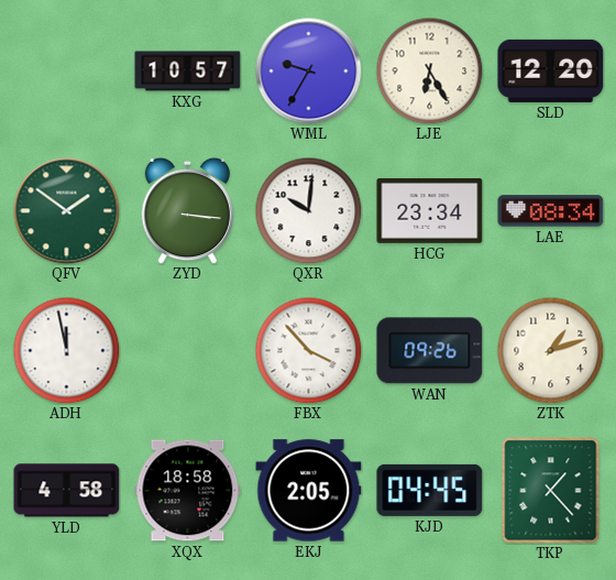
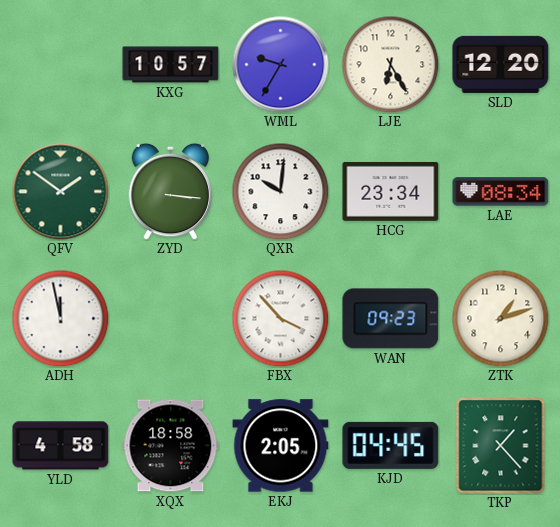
WAN: 09:26 -> 09:23
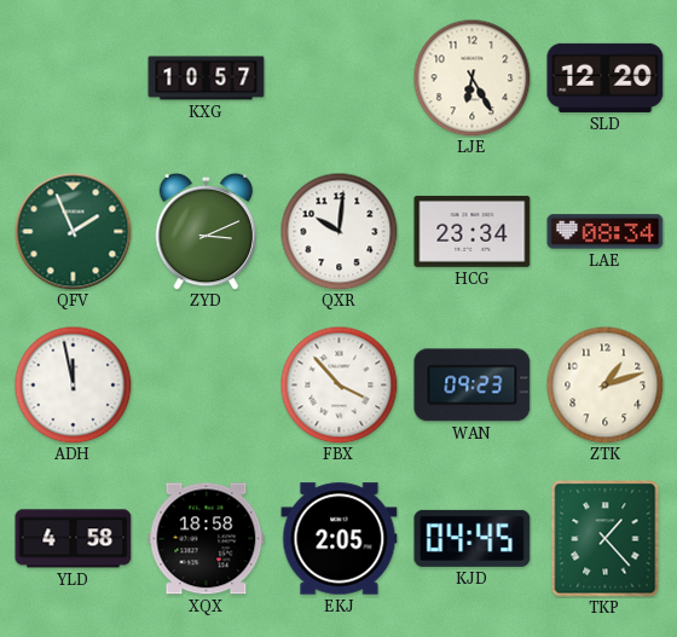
WML: 9:35 -> none
QFV: 1:51 -> 1:56
ZYD: 3:16 -> 3:11
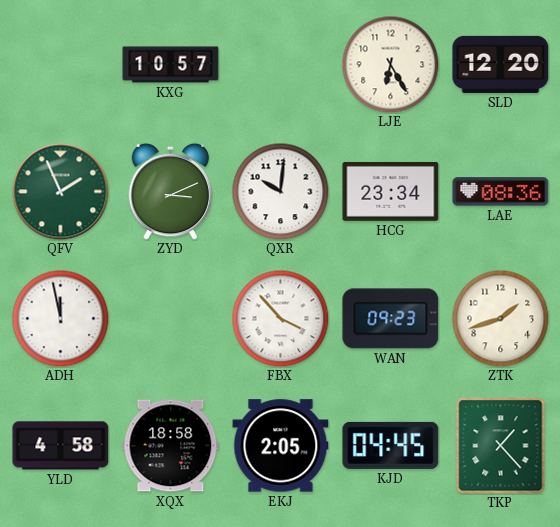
LAE: 08:34 -> 08:36
ZTK: 1:12 -> 1:42
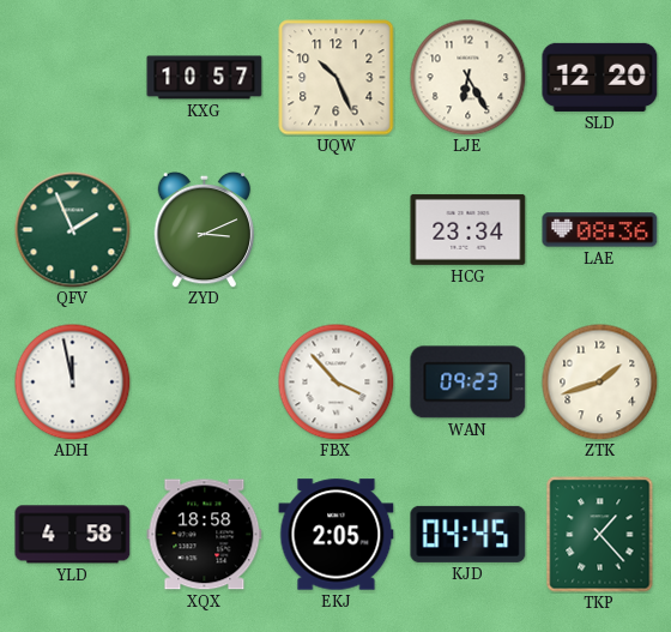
UQW: none -> 10:26
QXR: 10:01 -> none
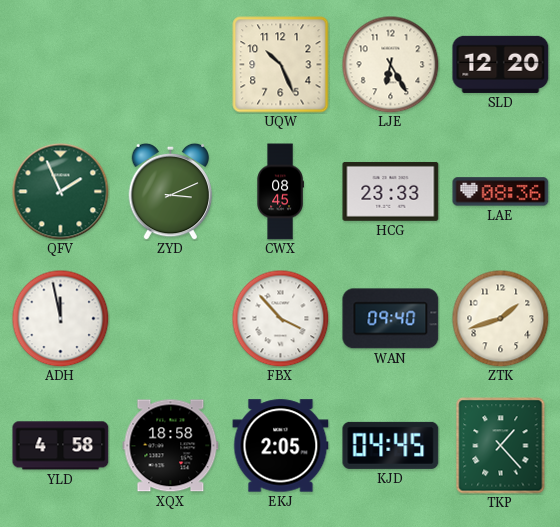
KXG: 10:57 -> none
CWX: none -> 08:45
HCG: 23:34 -> 23:33
WAN: 09:23 -> 09:40
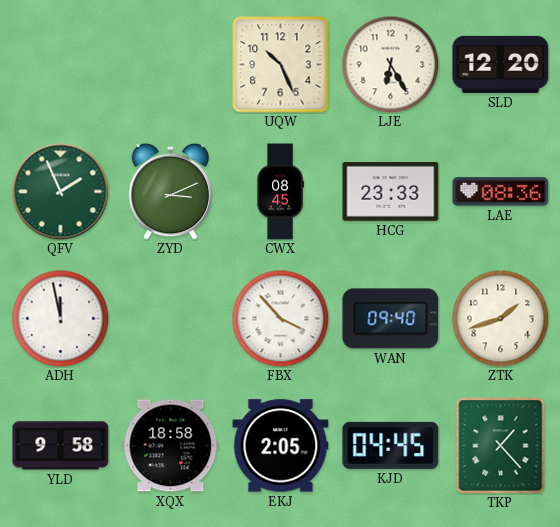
YLD: 4:58 -> 9:58
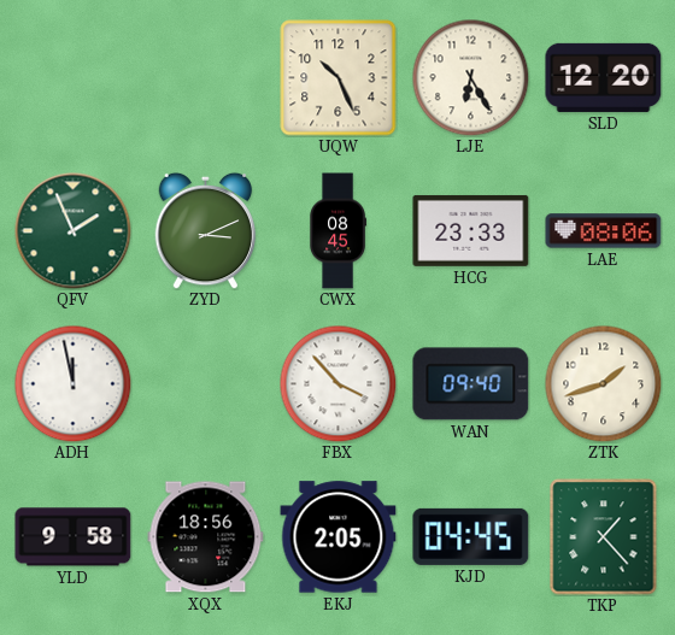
LAE: 08:36 -> 08:06
XQX: 18:58 -> 18:56
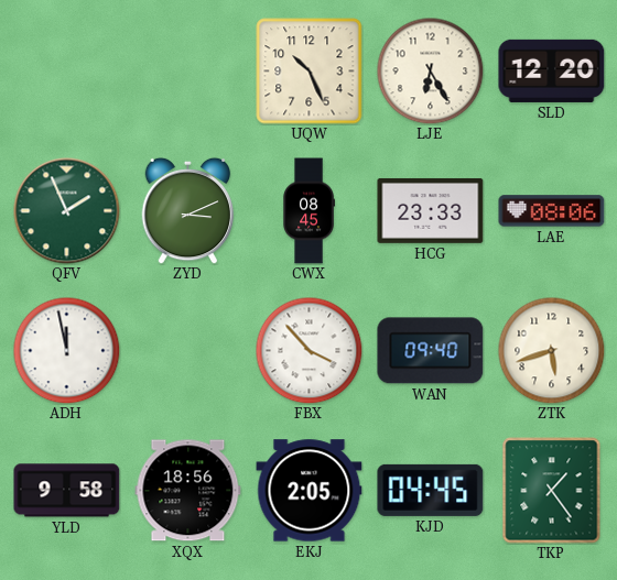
ZTK: 1:42 -> 5:42
TKP: 1:23 -> 1:24
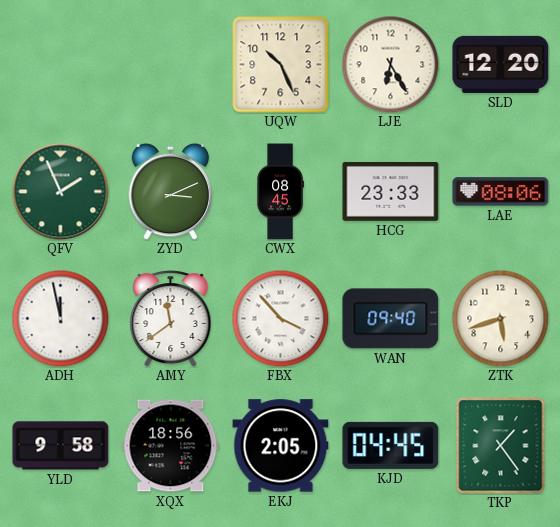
AMY: none -> 11:39
